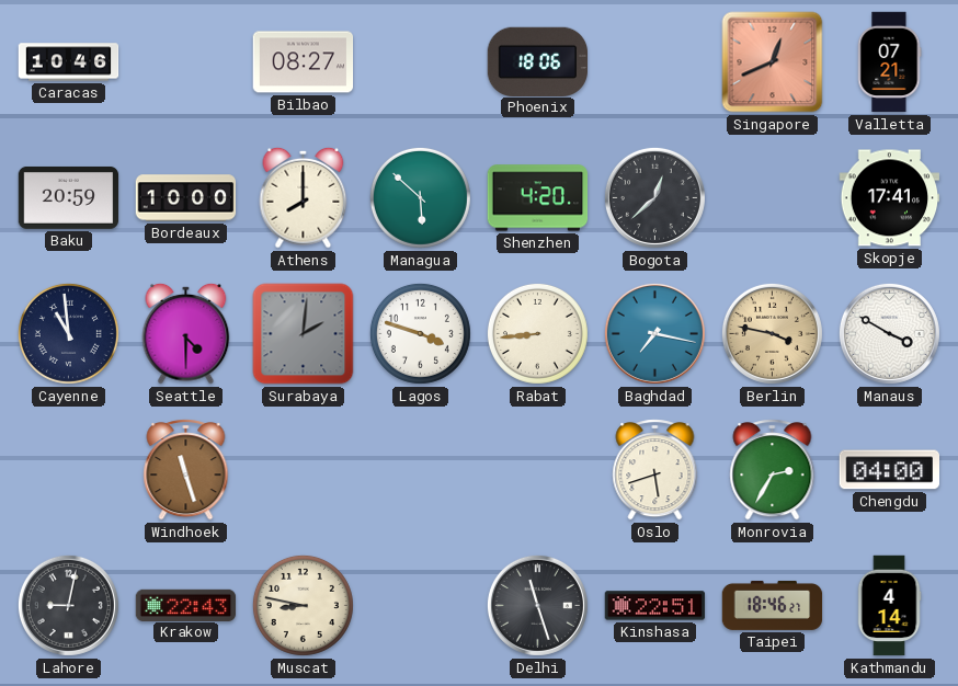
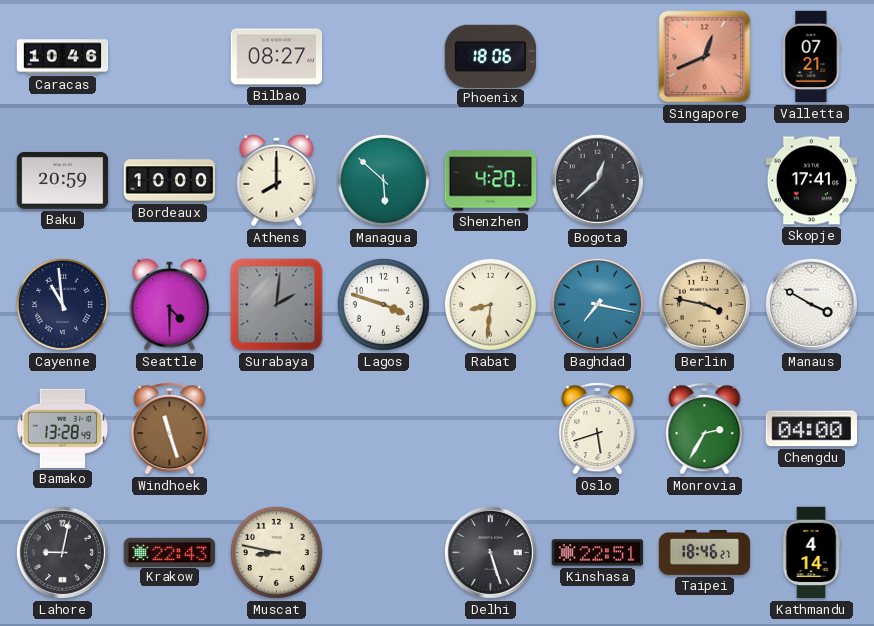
Rabat: 8:44 -> 8:31
Bamako: none -> 13:28
Delhi: 11:27 -> 5:27
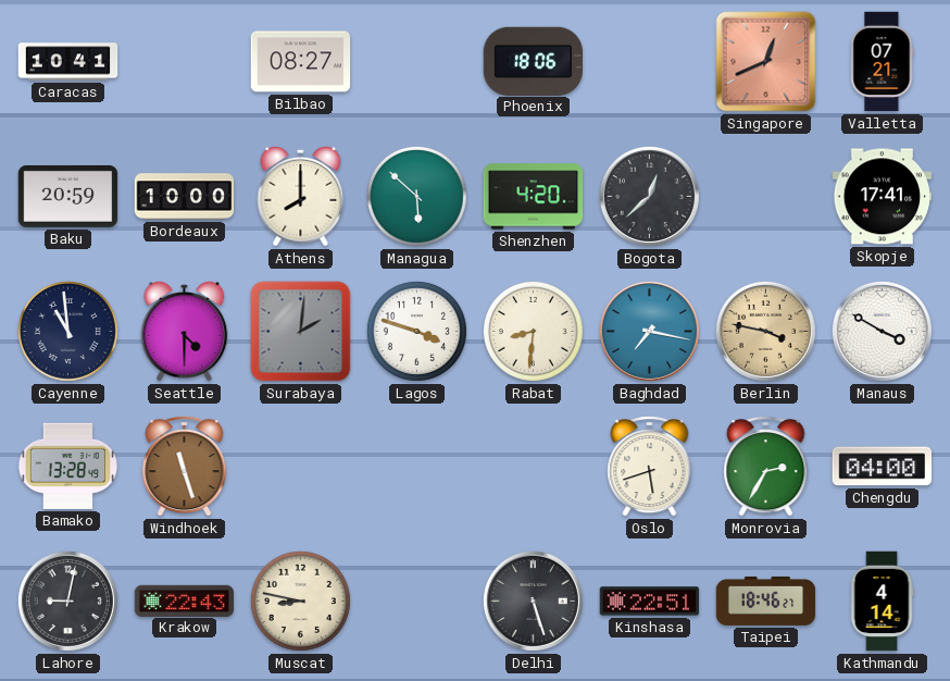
Caracas: 10:46 -> 10:41
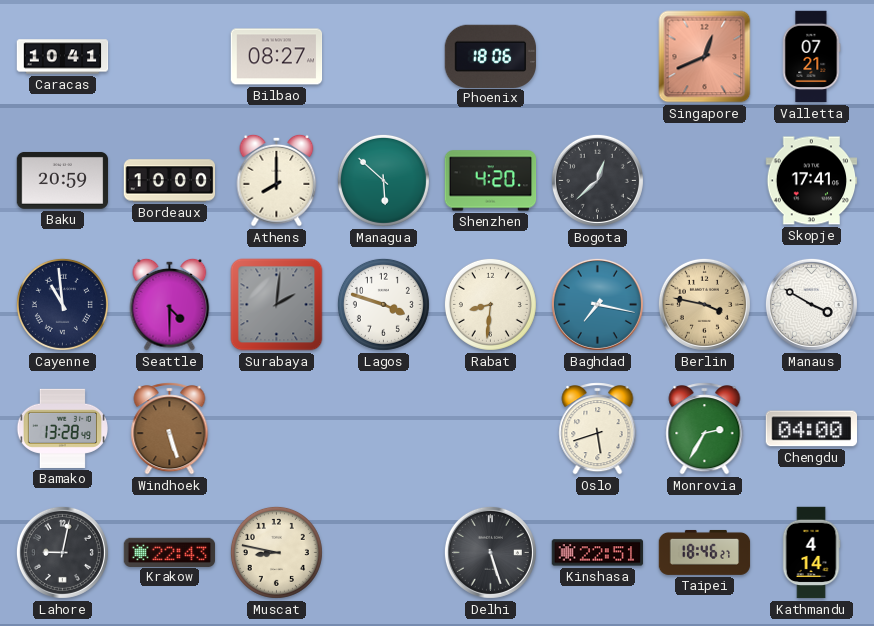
Windhoek: 11:27 -> 5:27
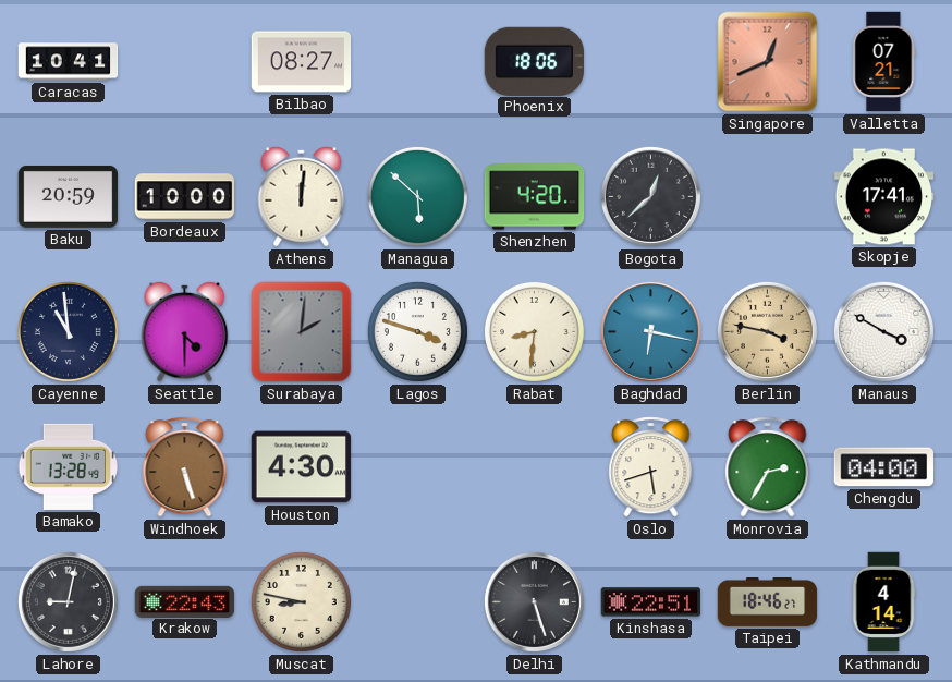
Athens: 8:00 -> 12:01
Baghdad: 7:17 -> 6:17
Houston: none -> 4:30
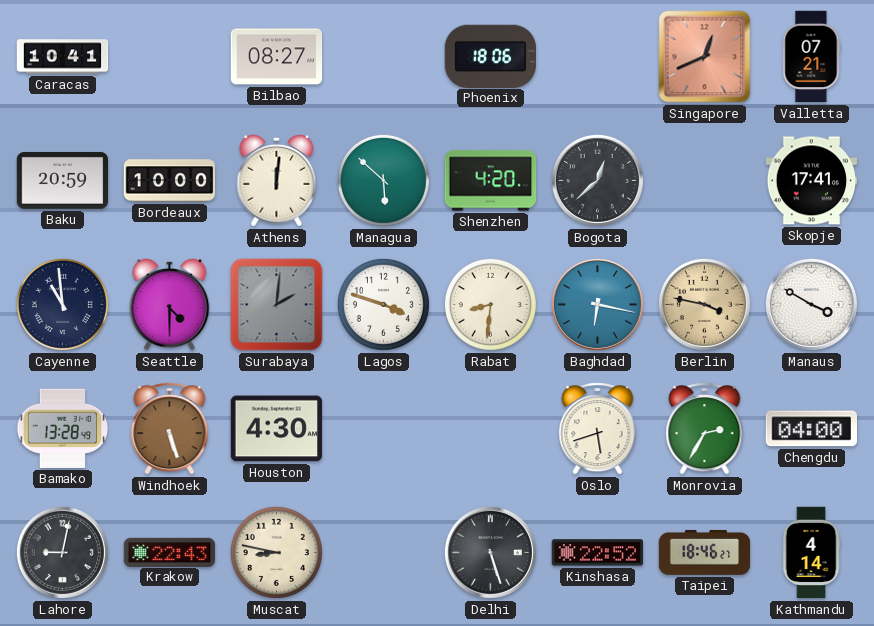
Kinshasa: 22:51 -> 22:52
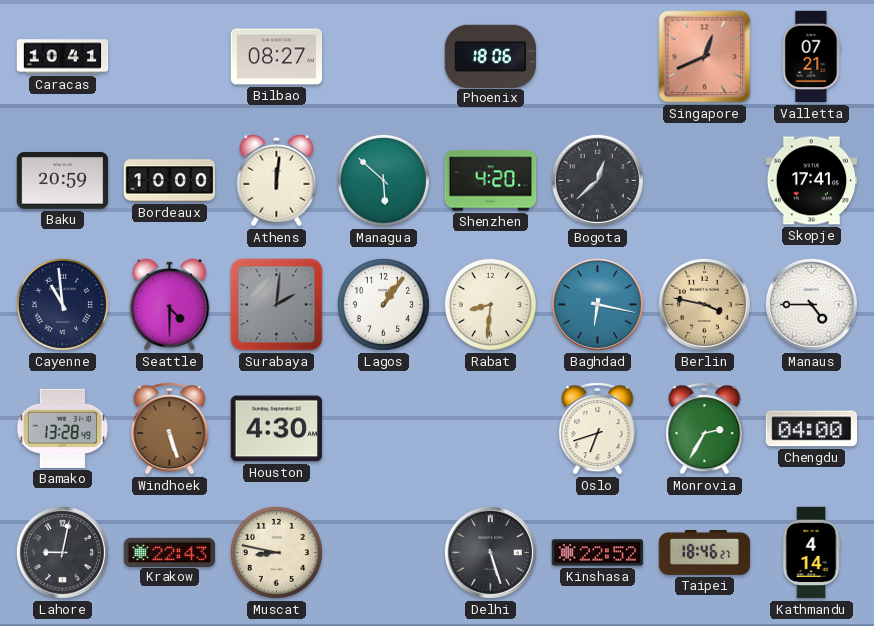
Lagos: 3:48 -> 1:06
Manaus: 3:50 -> 4:45
Oslo: 5:42 -> 6:42
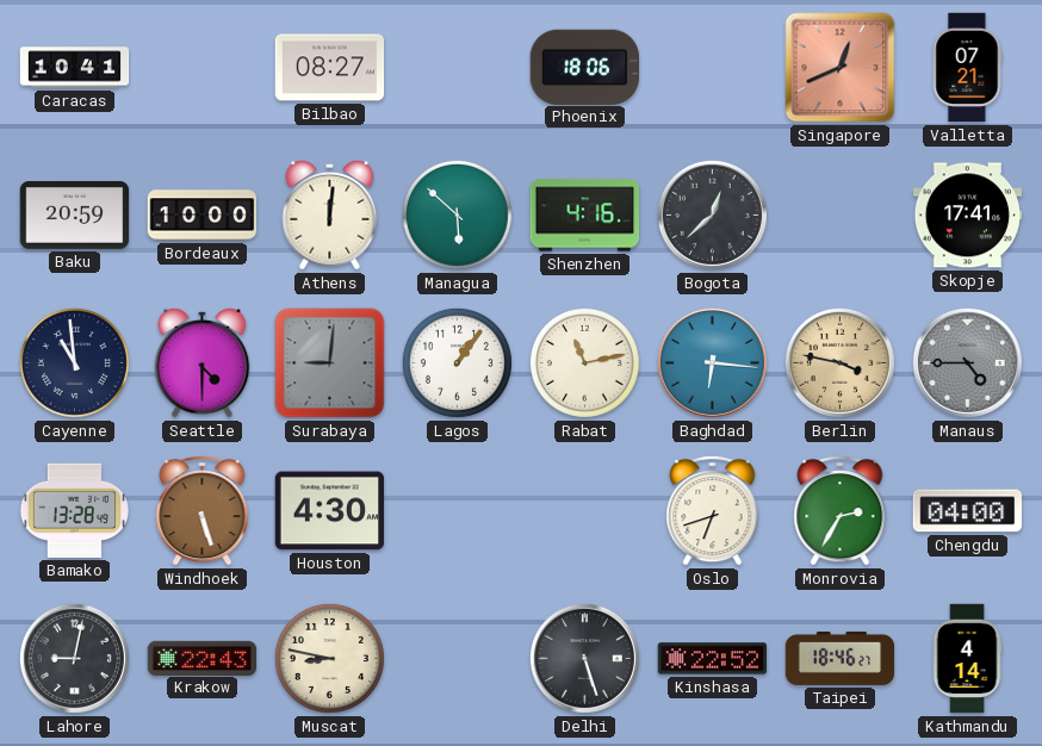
Shenzhen: 4:20 -> 4:16
Surabaya: 2:01 -> 9:01
Rabat: 8:31 -> 11:13
Baghdad: 6:17 -> 6:16
Manaus dial: white -> grey
